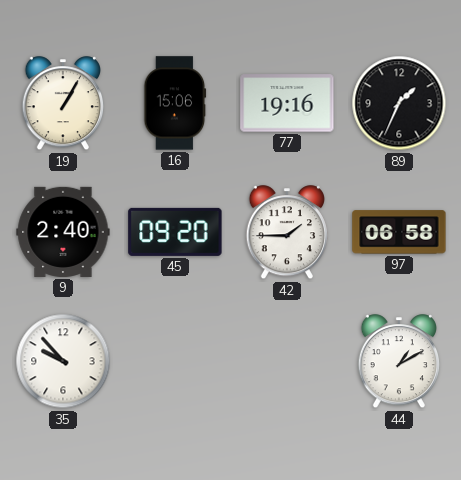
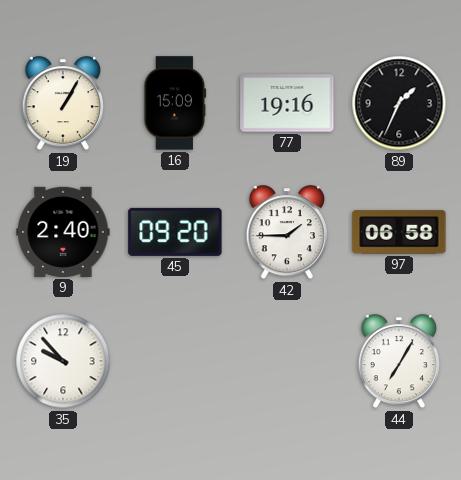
16: 15:06 -> 15:09
44: 1:10 -> 7:05
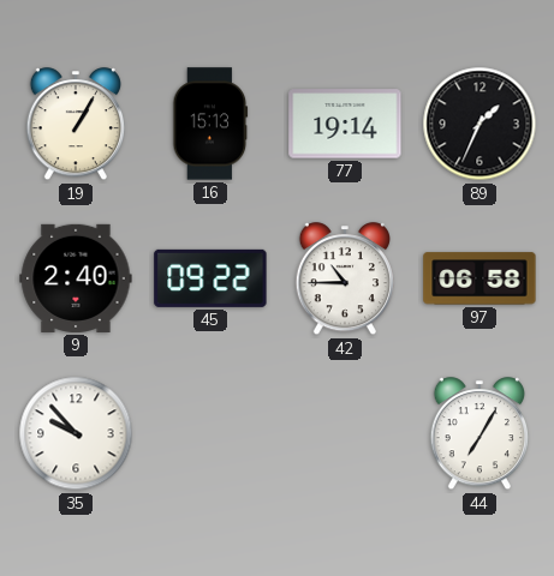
16: 15:09 -> 15:13
77: 19:16 -> 19:14
45: 09:20 -> 09:22
42: 1:45 -> 10:45
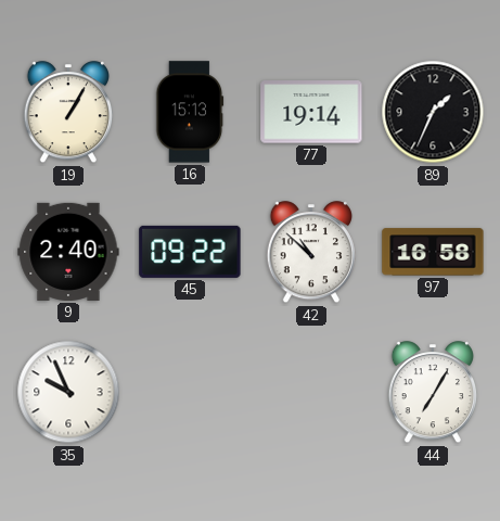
42: 10:45 -> 10:52
97: 06:58 -> 16:58
35: 9:53 -> 9:56
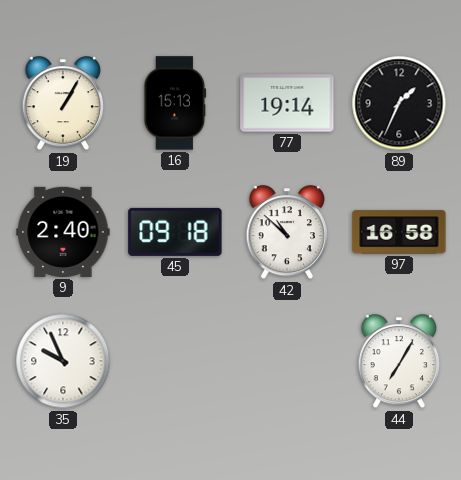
45: 09:22 -> 09:18
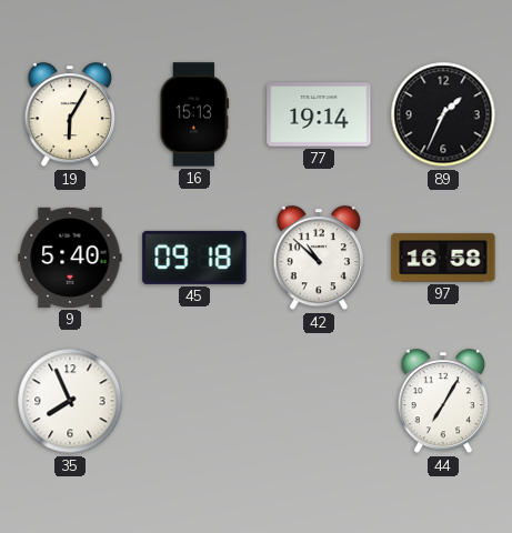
19: 1:05 -> 6:05
9: 2:40 -> 5:40
35: 9:56 -> 7:56
